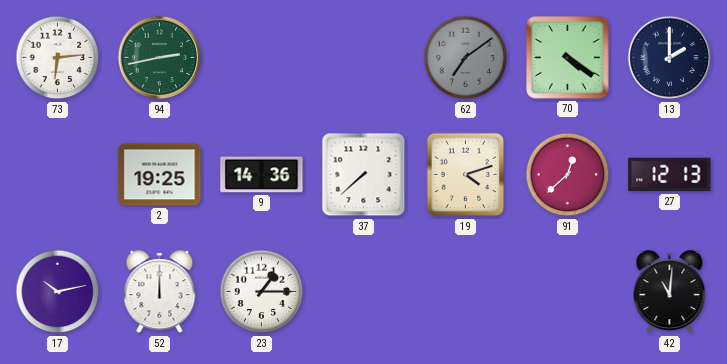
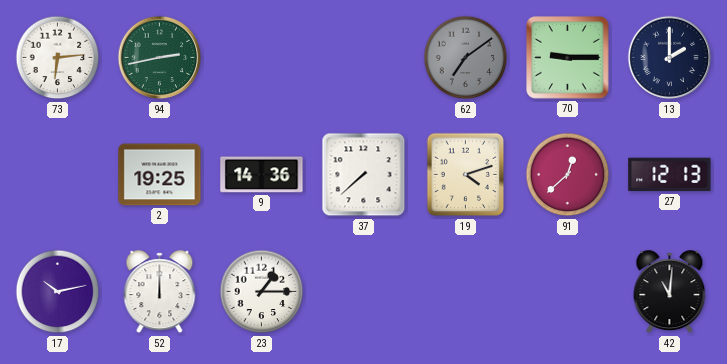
70: 4:21 -> 9:15
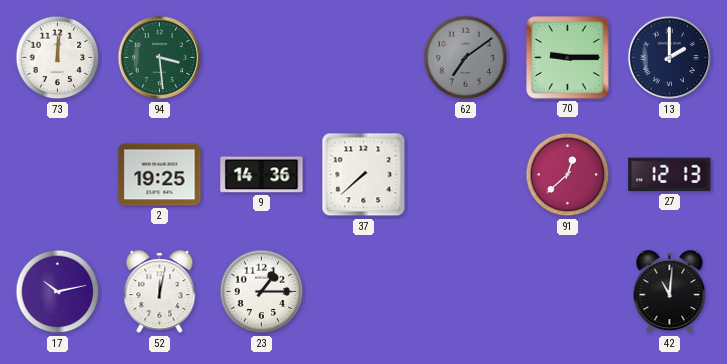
73: 6:14 -> 12:01
94: 2:43 -> 3:29
19: 4:12 -> none
52: 12:00 -> 12:02
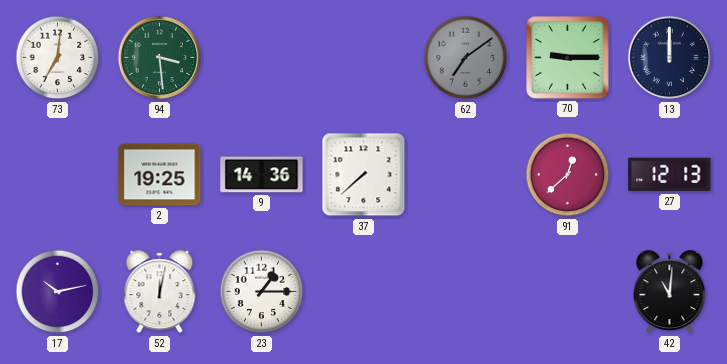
73: 12:01 -> 7:01
13: 2:00 -> 12:00
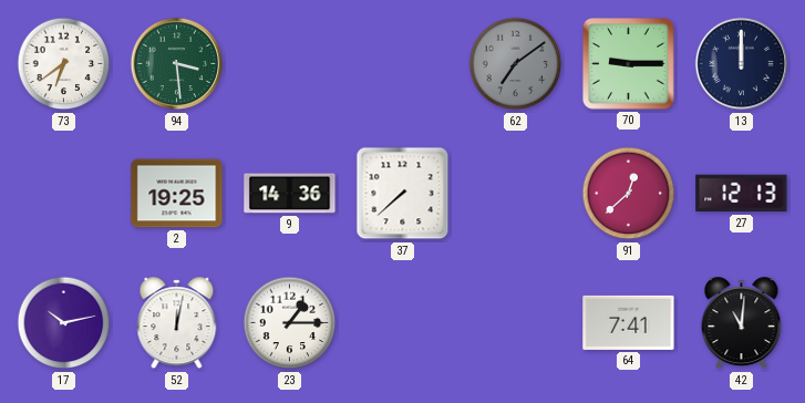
73: 7:01 -> 6:39
64: none -> 7:41
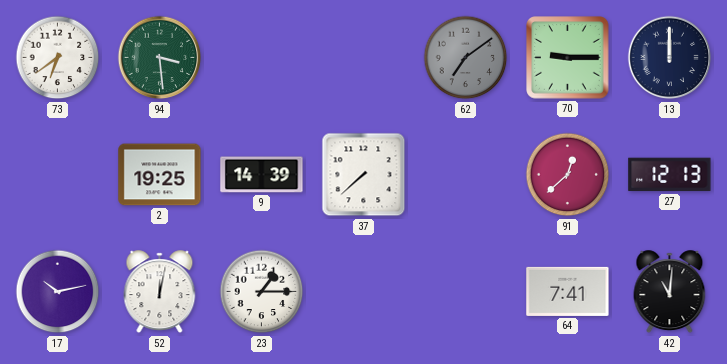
9: 14:36 -> 14:39
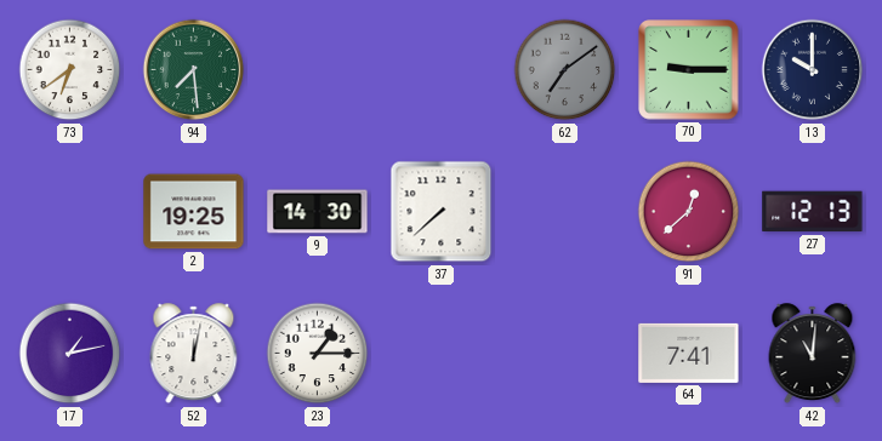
94: 3:29 -> 7:29
13: 12:00 -> 10:00
9: 14:39 -> 14:30
17: 10:13 -> 1:13
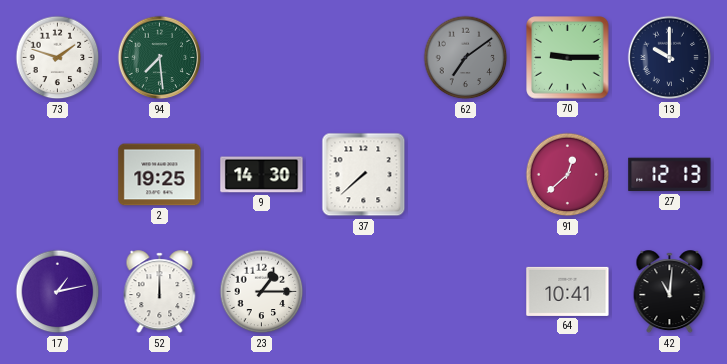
73: 6:39 -> 1:48
52: 12:02 -> 12:00
64: 7:41 -> 10:41
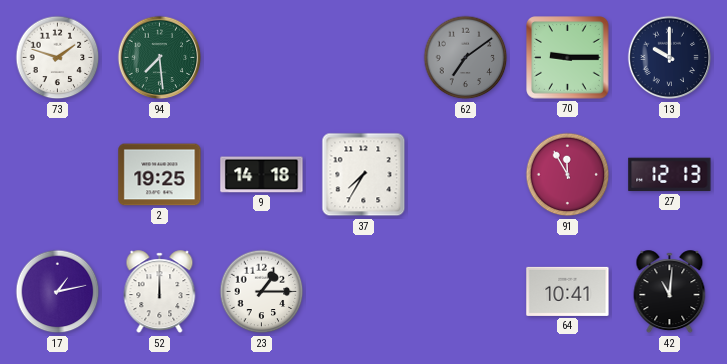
9: 14:30 -> 14:18
37: 7:38 -> 7:35
91: 12:38 -> 11:55
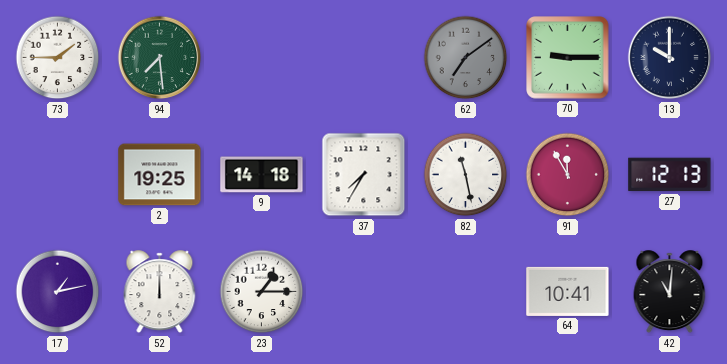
73: 1:48 -> 1:45
82: none -> 11:28
